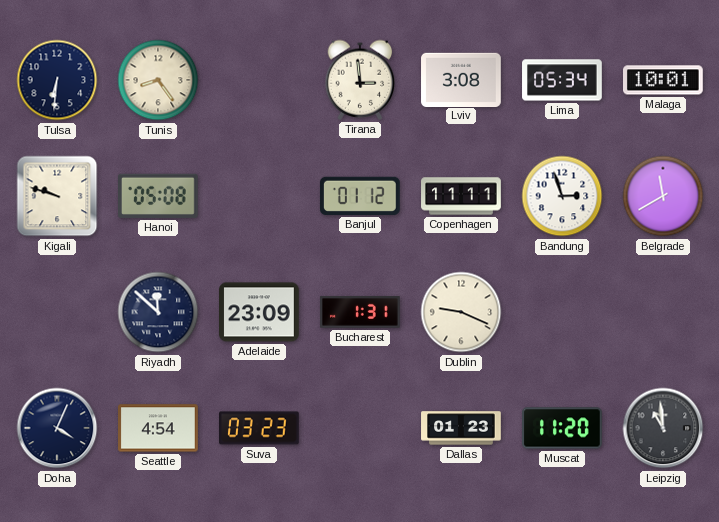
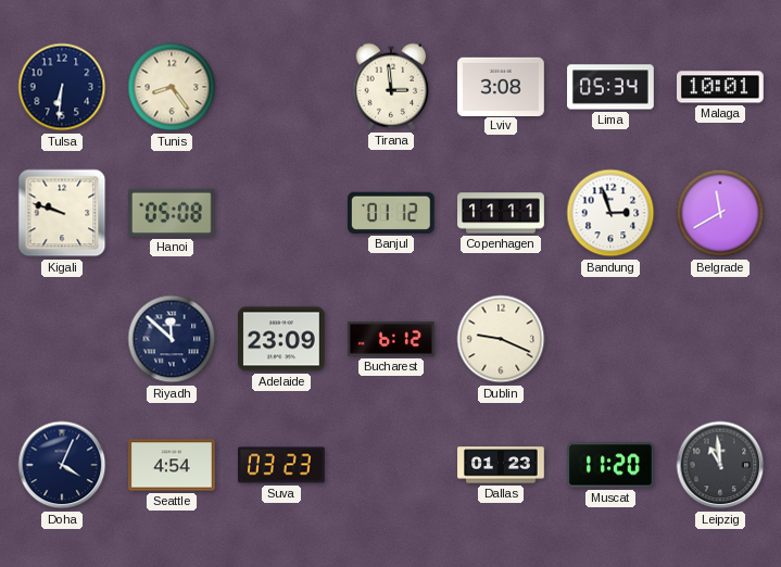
Bucharest: 1:31 -> 6:12
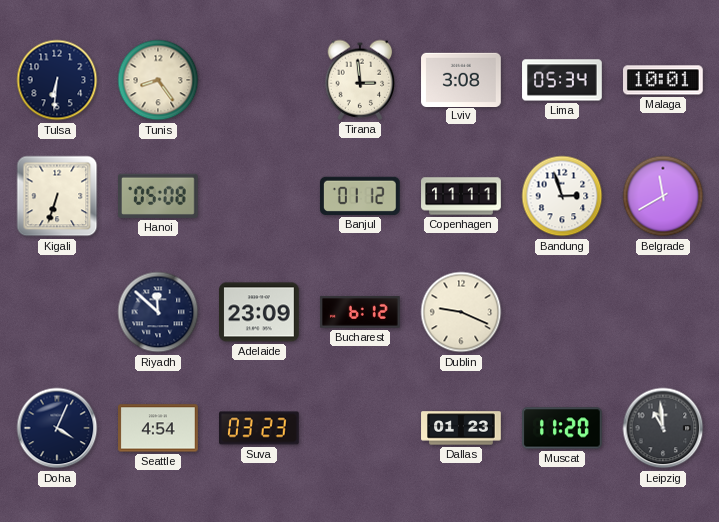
Kigali: 9:48 -> 6:33
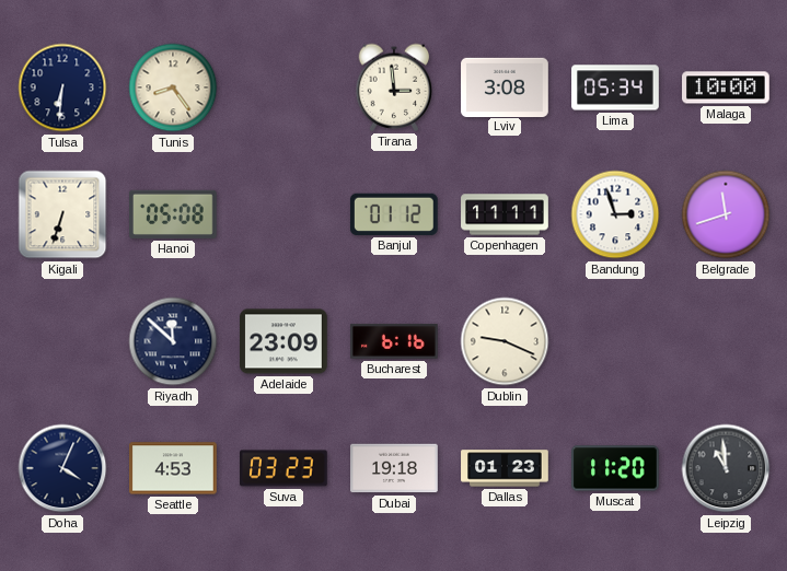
Malaga: 10:01 -> 10:00
Belgrade: 11:40 -> 11:42
Bucharest: 6:12 -> 6:16
Seattle: 4:54 -> 4:53
Dubai: none -> 19:18
